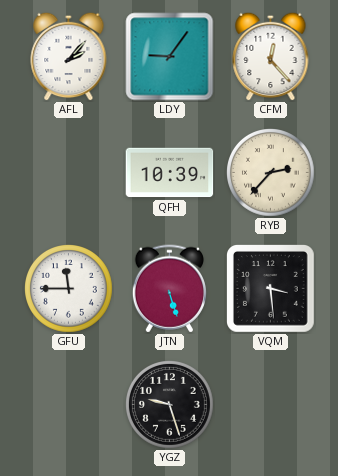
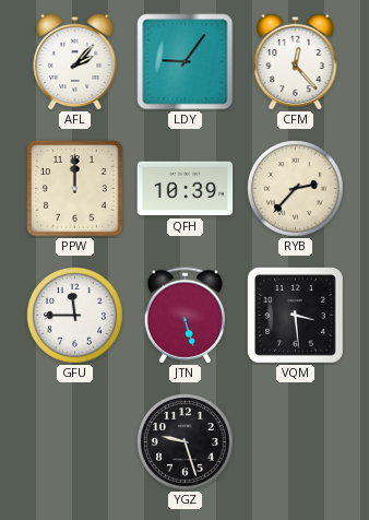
PPW: none -> 12:00
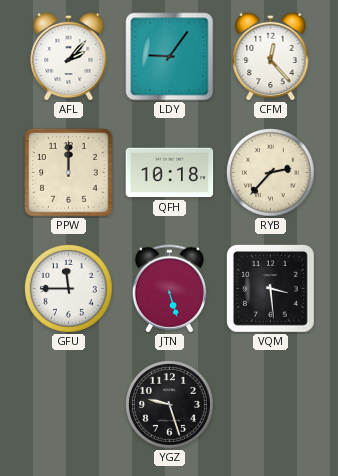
QFH: 10:39 -> 10:18
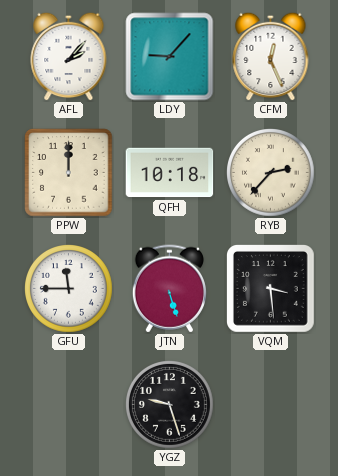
LDY: 9:06 -> 9:07
CFM: 12:23 -> 12:26
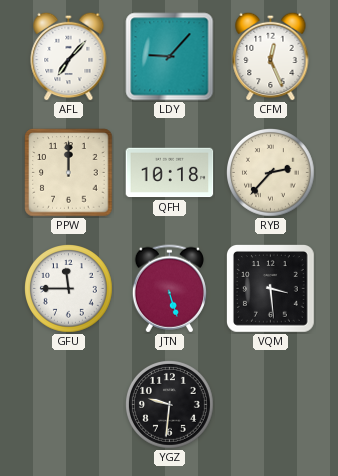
AFL: 2:07 -> 7:07
YGZ: 9:27 -> 9:31
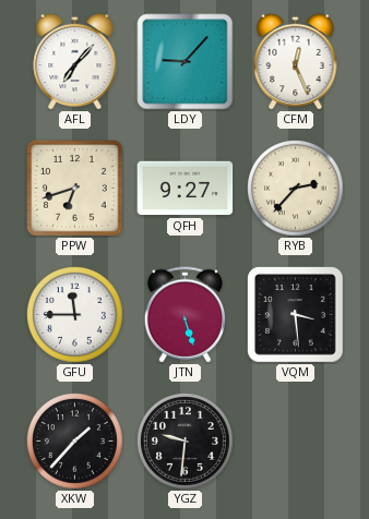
PPW: 12:00 -> 6:42
QFH: 10:18 -> 9:27
XKW: none -> 1:37
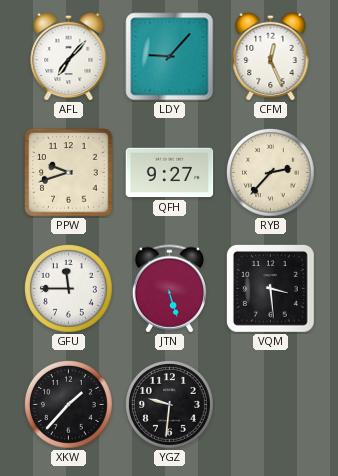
PPW: 6:42 -> 9:42
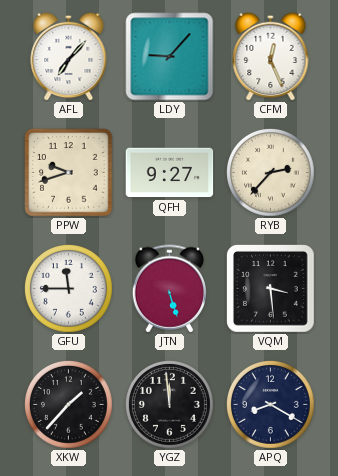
YGZ: 9:31 -> 11:59
APQ: none -> 8:20
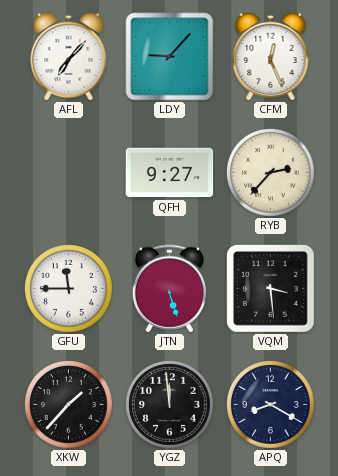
PPW: 9:42 -> none
